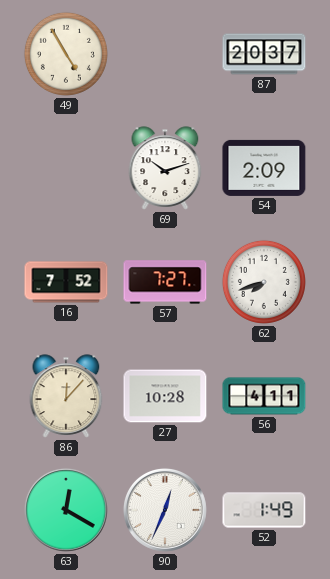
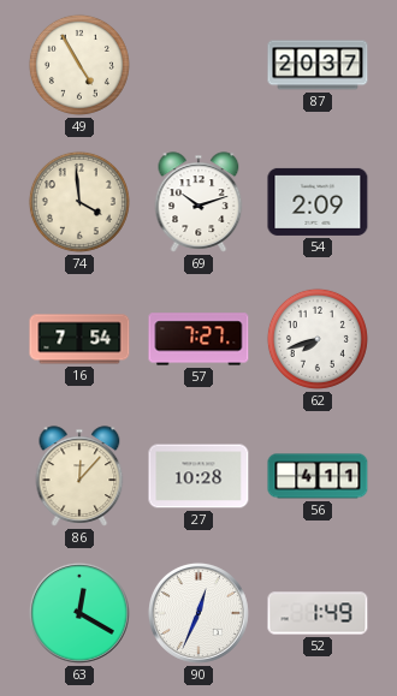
74: none -> 3:59
16: 7:52 -> 7:54
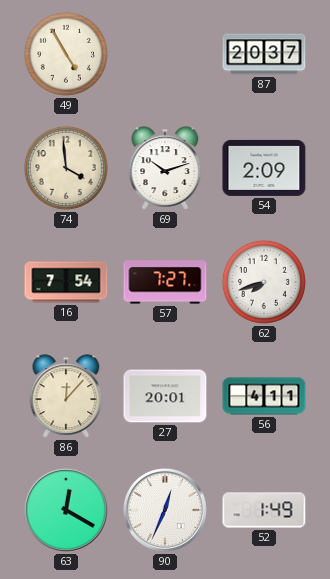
27: 10:28 -> 20:01
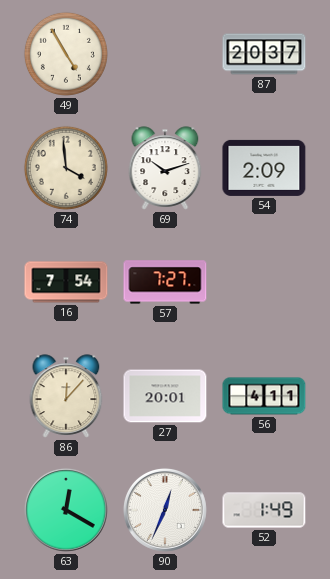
62: 7:42 -> none
